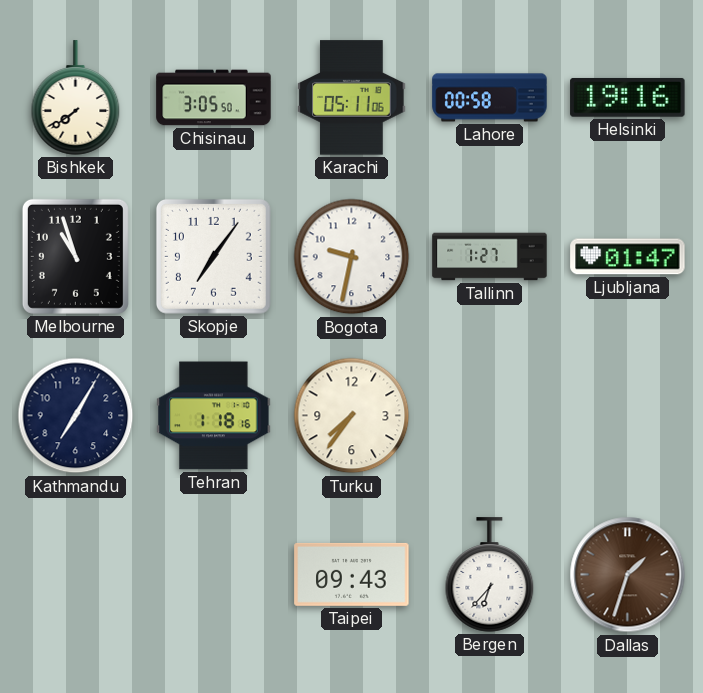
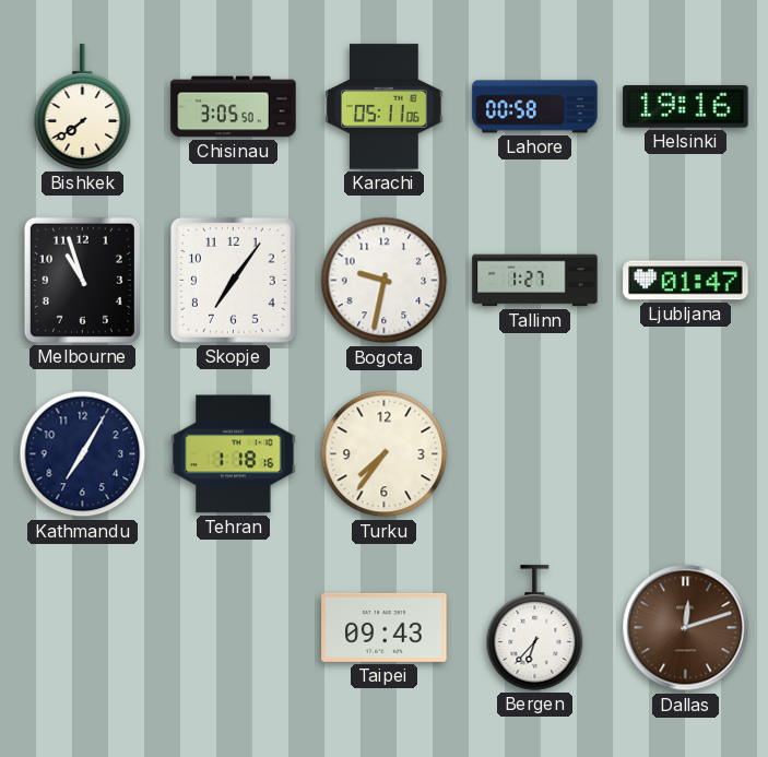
Dallas: 1:33 -> 12:12
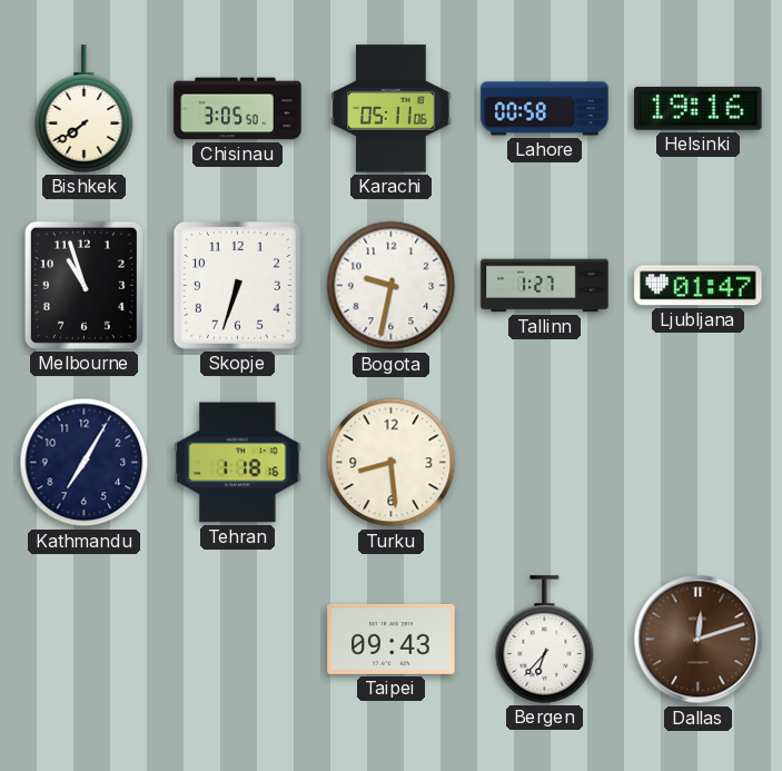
Skopje: 7:06 -> 6:33
Turku: 7:36 -> 8:29
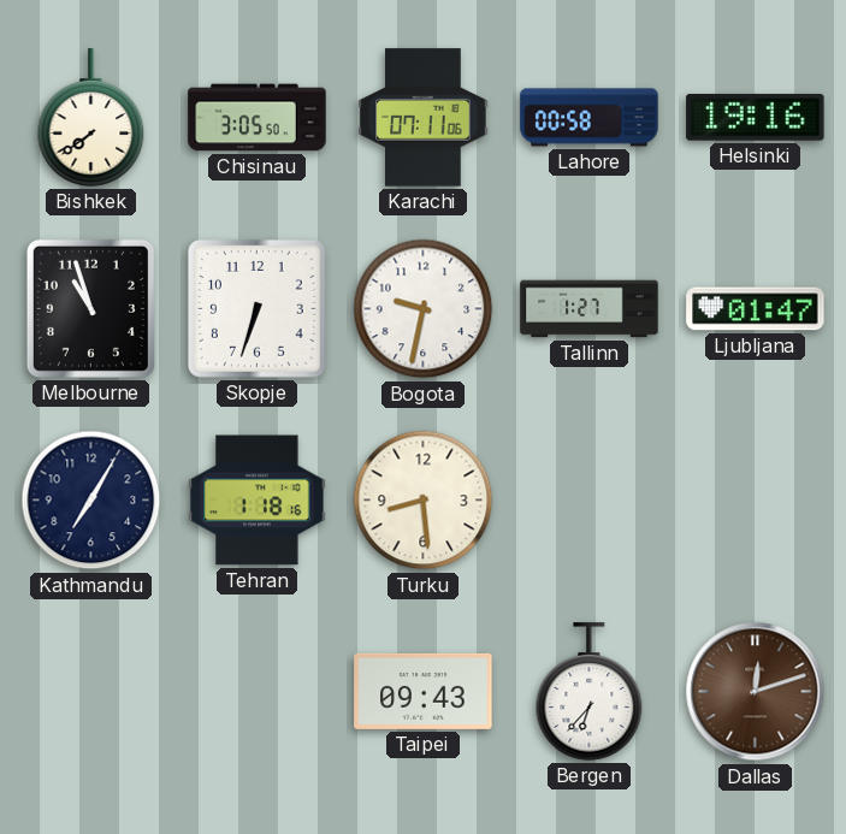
Karachi: 05:11 -> 07:11
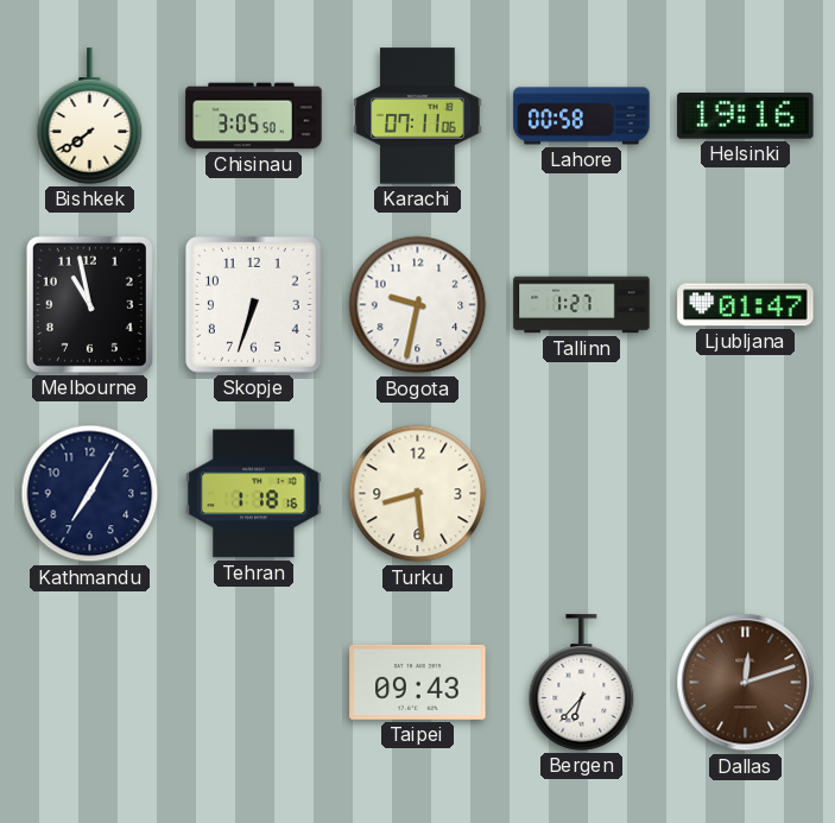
Melbourne: 10:57 -> 10:58
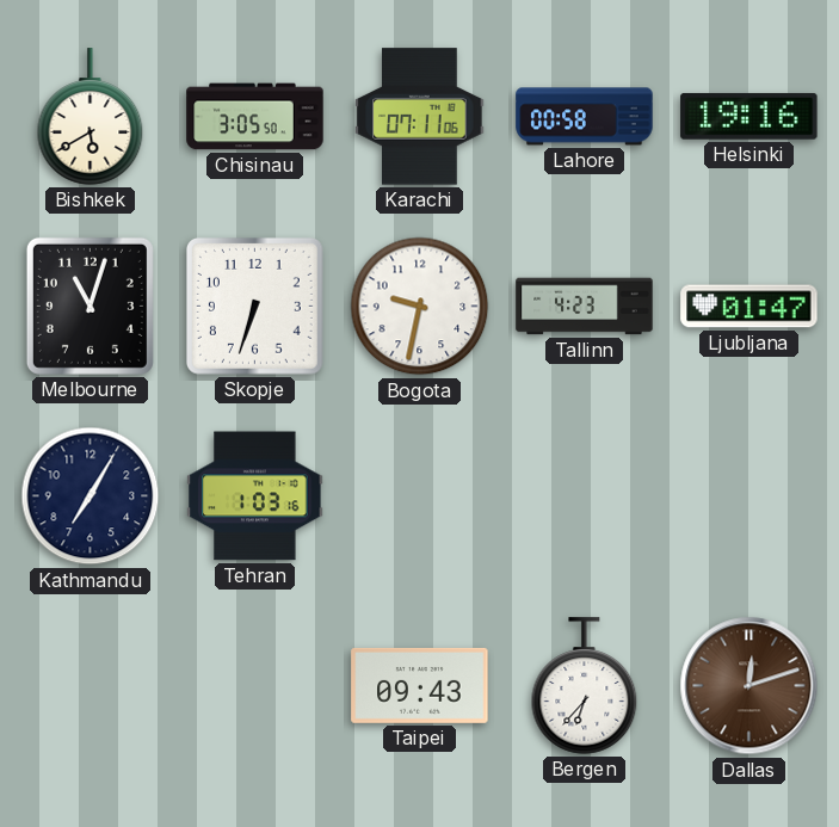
Bishkek: 7:39 -> 5:40
Melbourne: 10:58 -> 11:03
Tallinn: 1:27 -> 4:23
Tehran: 1:18 -> 1:03
Turku: 8:29 -> none
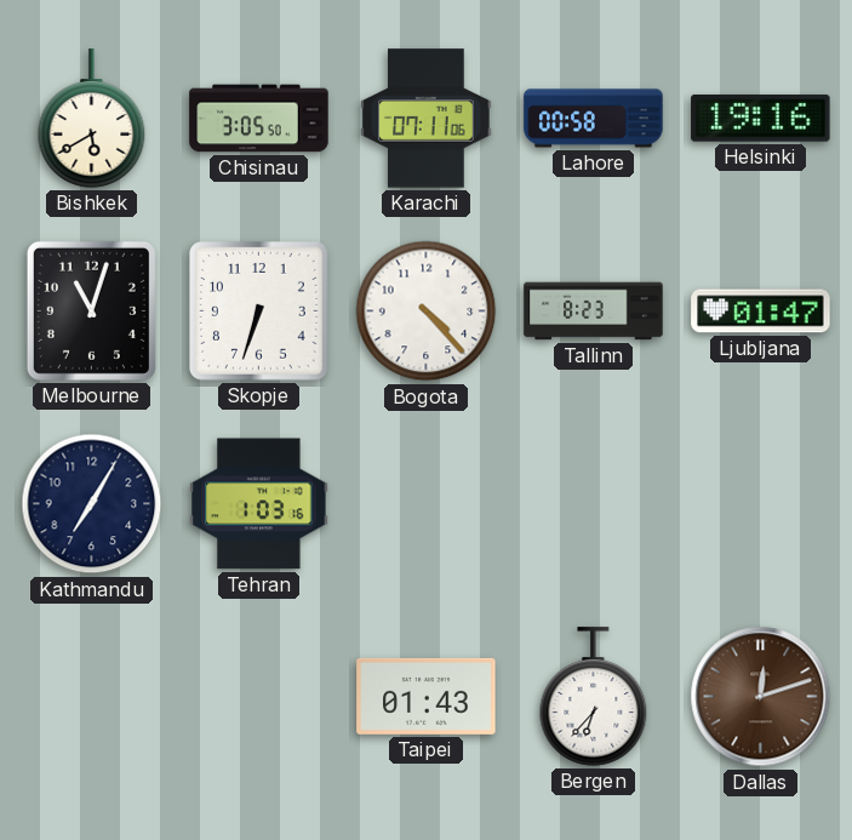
Bogota: 9:32 -> 4:23
Tallinn: 4:23 -> 8:23
Taipei: 09:43 -> 01:43
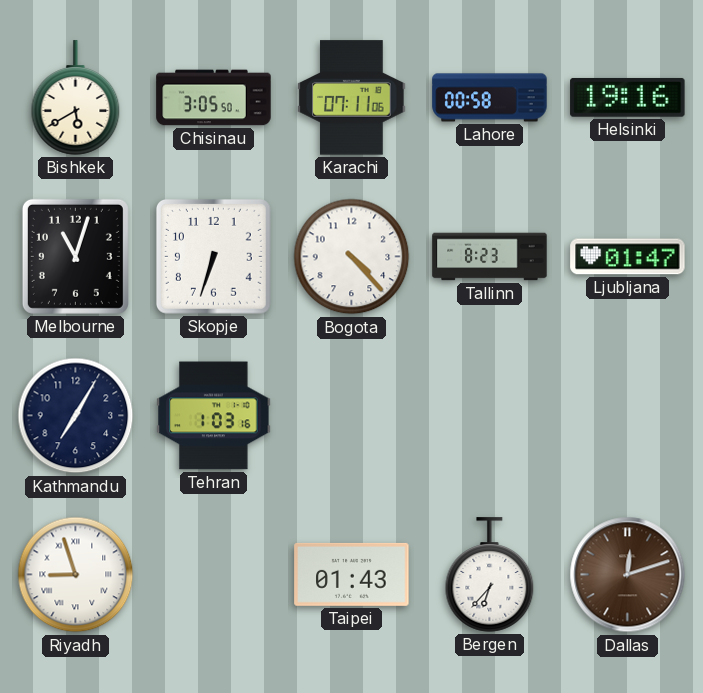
Riyadh: none -> 8:57
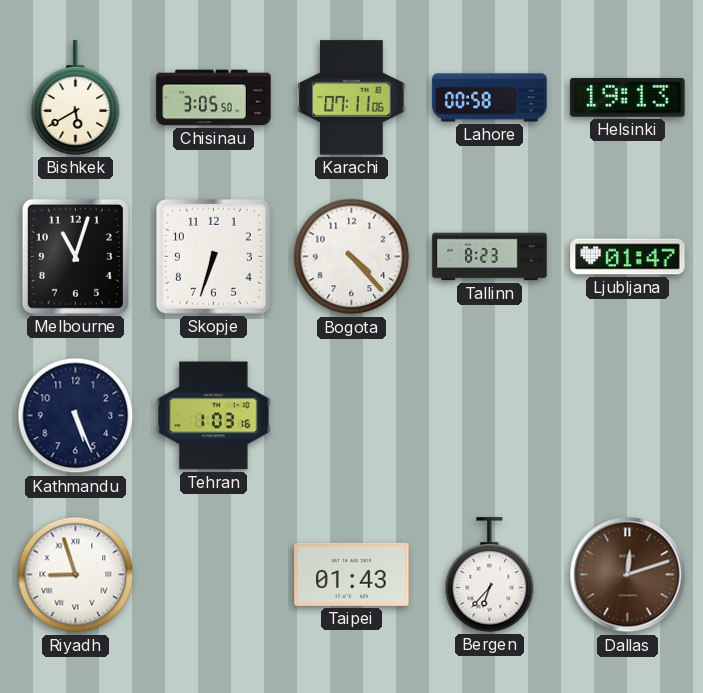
Helsinki: 19:16 -> 19:13
Kathmandu: 7:05 -> 5:26
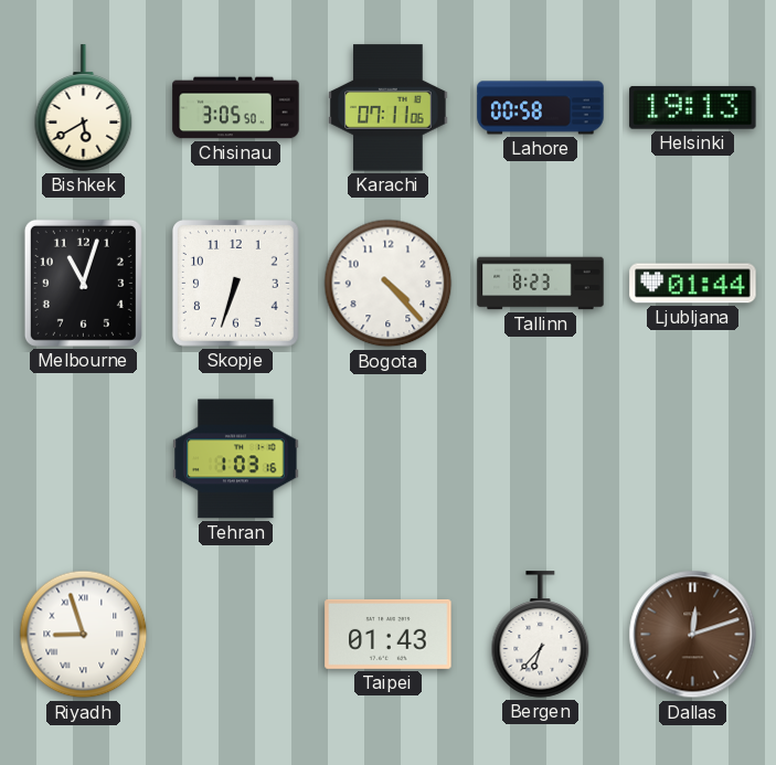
Ljubljana: 01:47 -> 01:44
Kathmandu: 5:26 -> none
